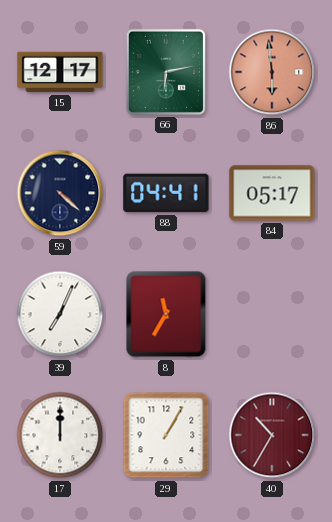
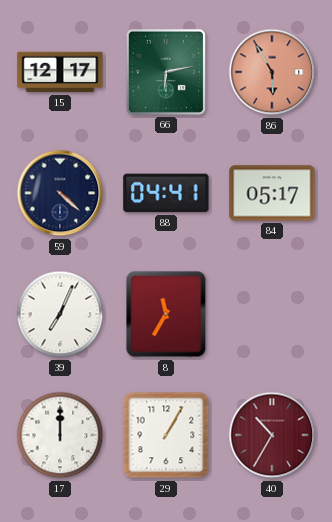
86: 5:59 -> 5:55
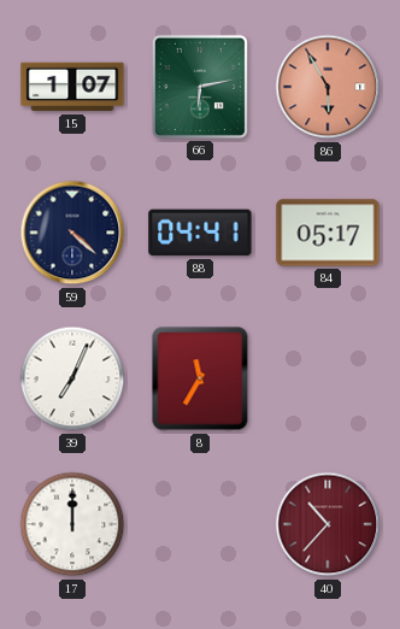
15: 12:17 -> 1:07
29: 1:05 -> none
40: 10:35 -> 10:37
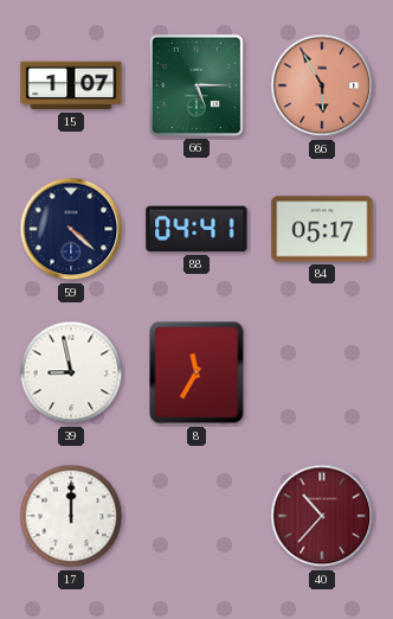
66: 6:13 -> 5:15
39: 7:04 -> 8:58
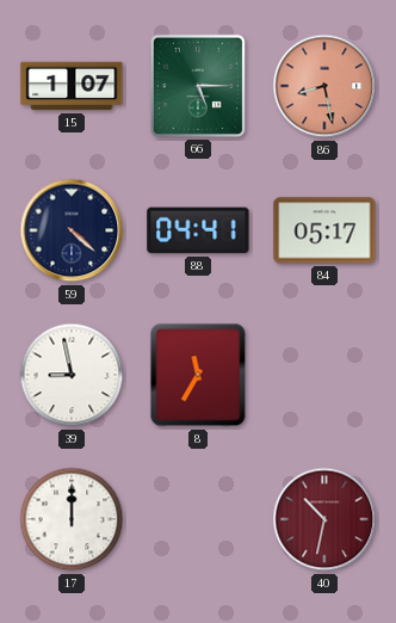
86: 5:55 -> 8:28
40: 10:37 -> 10:32
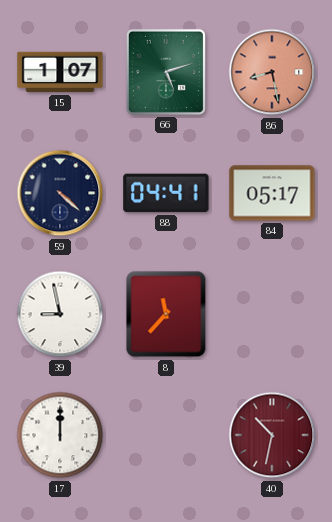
66: 5:15 -> 5:12
8: 11:35 -> 11:37
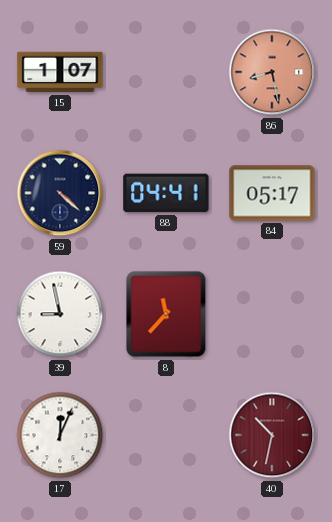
66: 5:12 -> none
17: 12:00 -> 12:04
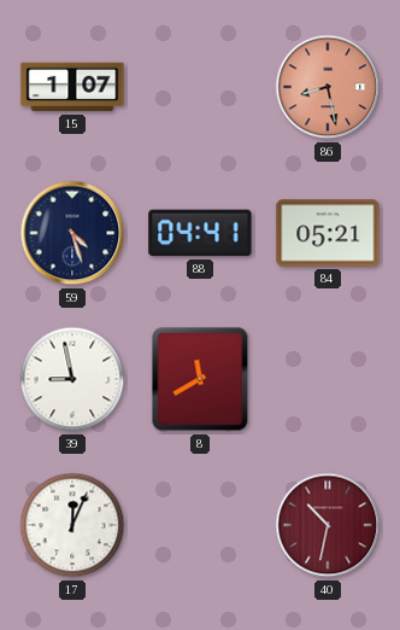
59: 4:22 -> 4:27
84: 05:17 -> 05:21
8: 11:37 -> 11:40
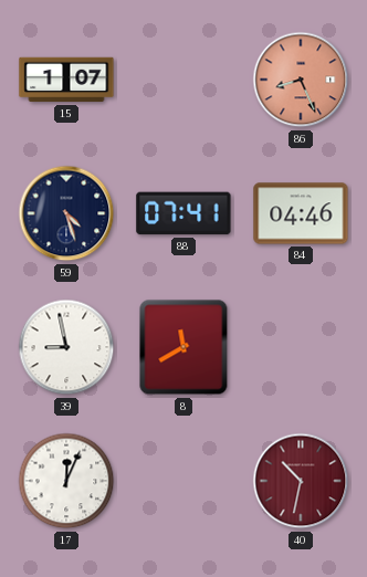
86: 8:28 -> 8:26
88: 04:41 -> 07:41
84: 05:21 -> 04:46
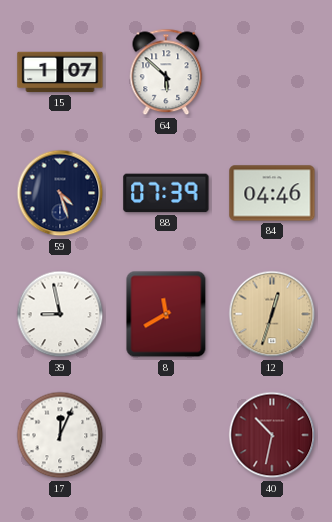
64: none -> 5:52
86: 8:26 -> none
88: 07:41 -> 07:39
12: none -> 12:33
